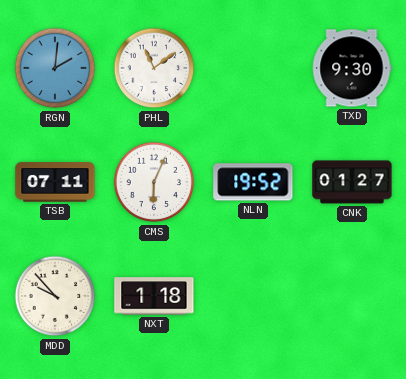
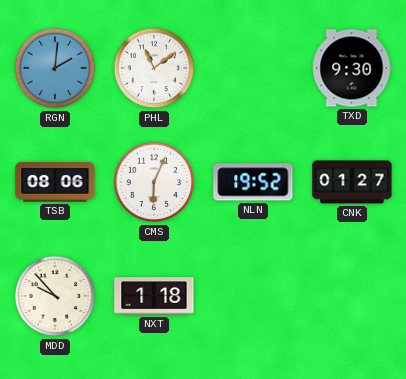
TSB: 07:11 -> 08:06
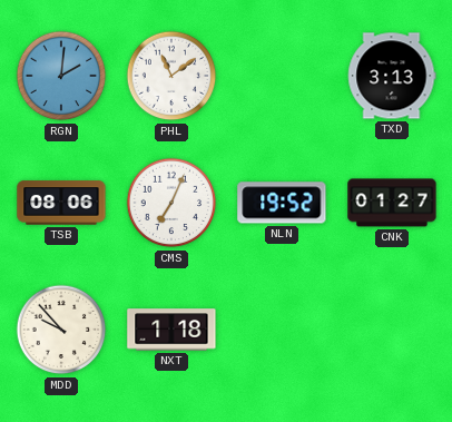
TXD: 9:30 -> 3:13
CMS: 6:04 -> 7:04
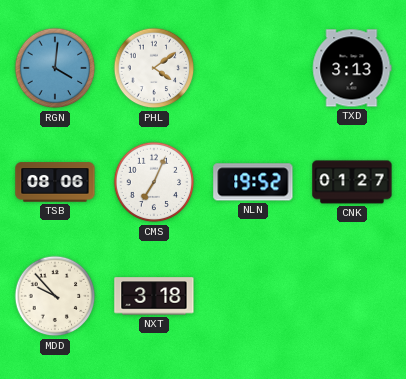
RGN: 2:01 -> 4:01
PHL: 11:09 -> 4:09
NXT: 1:18 -> 3:18
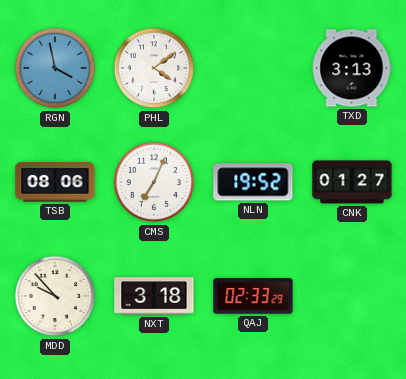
RGN: 4:01 -> 3:58
QAJ: none -> 02:33
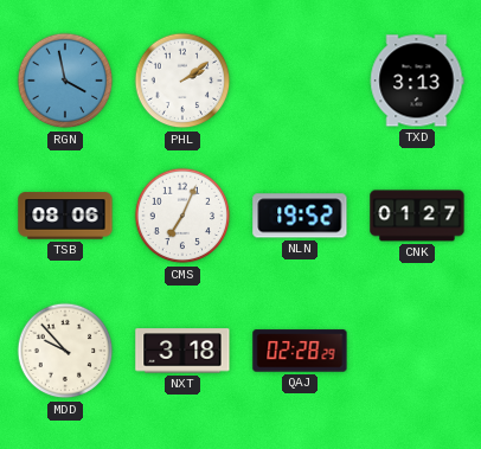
PHL: 4:09 -> 2:09
QAJ: 02:33 -> 02:28
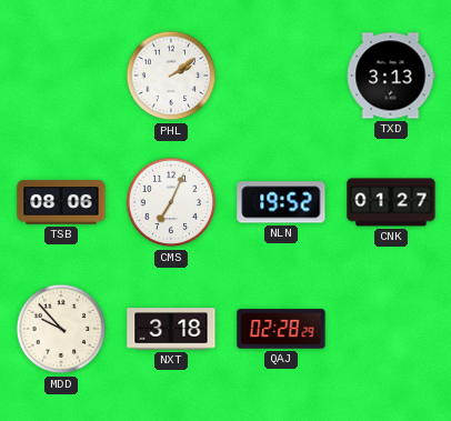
RGN: 3:58 -> none
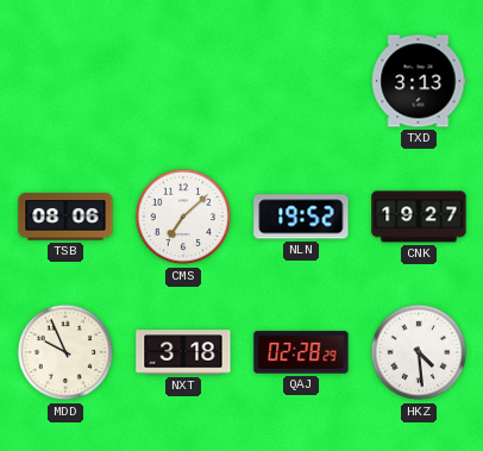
PHL: 2:09 -> none
CMS: 7:04 -> 7:08
CNK: 01:27 -> 19:27
MDD: 9:53 -> 9:56
HKZ: none -> 4:29
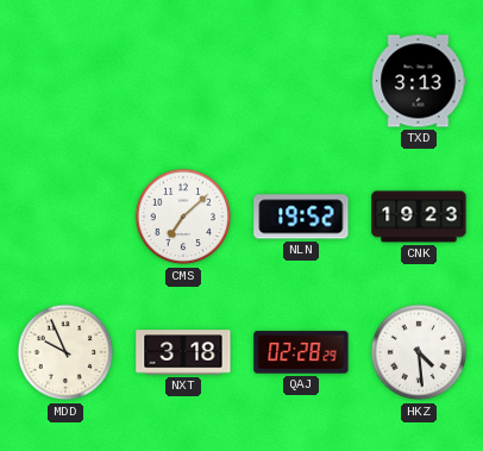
TSB: 08:06 -> none
CNK: 19:27 -> 19:23
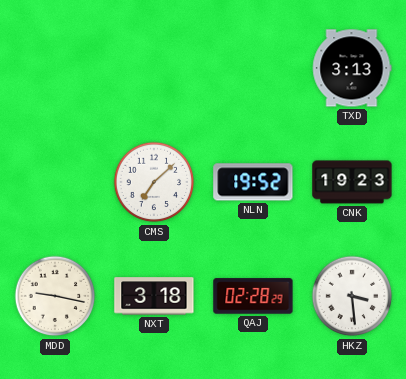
MDD: 9:56 -> 9:17
HKZ: 4:29 -> 3:29
